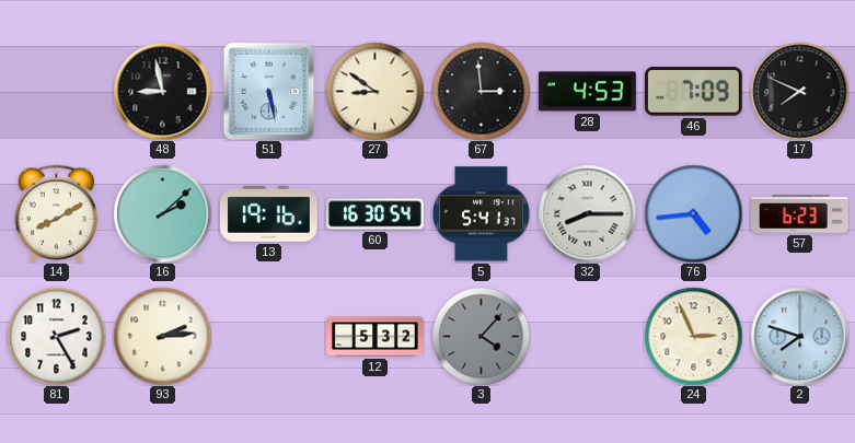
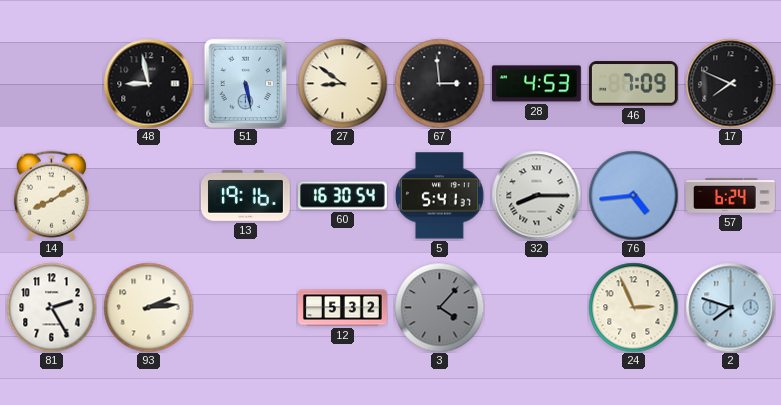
16: 2:08 -> none
57: 6:23 -> 6:24
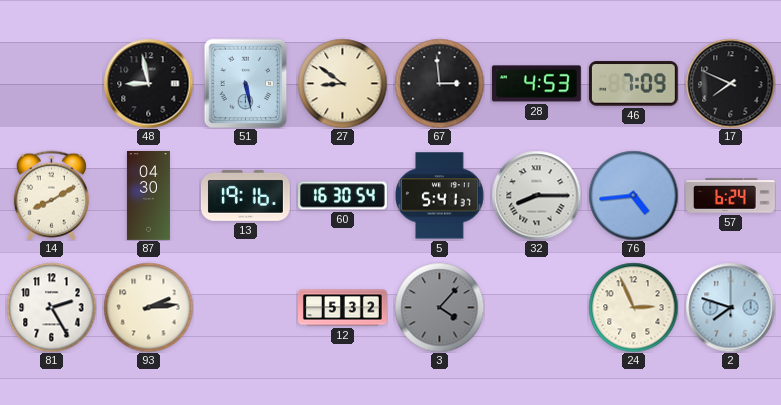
87: none -> 04:30
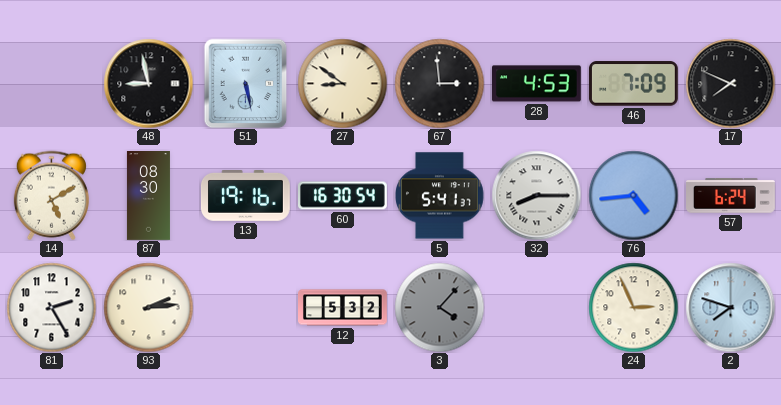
14: 8:10 -> 5:10
87: 04:30 -> 08:30
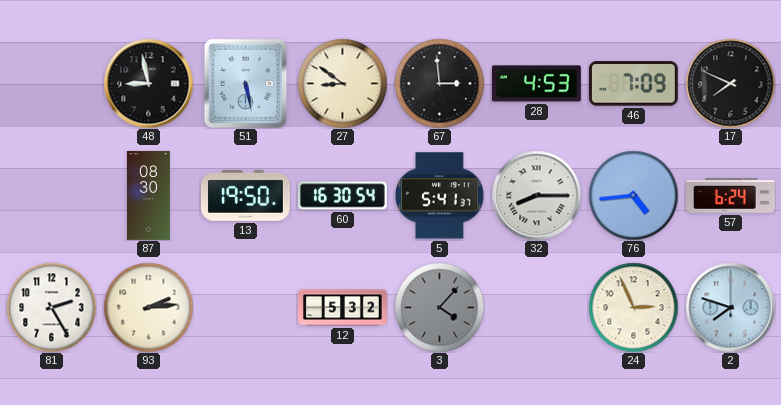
14: 5:10 -> none
13: 19:16 -> 19:50
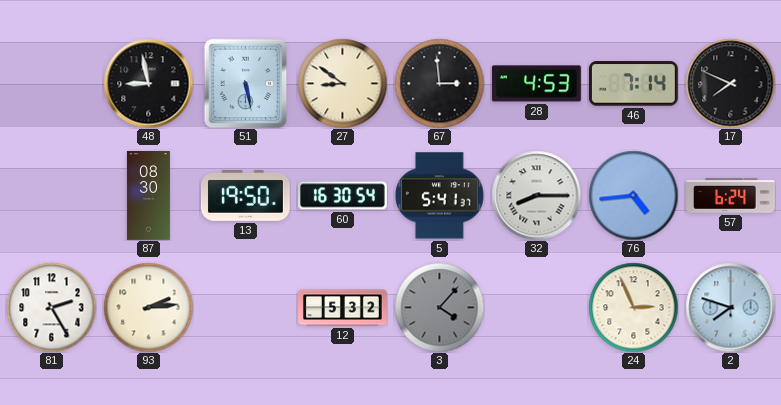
46: 7:09 -> 7:14
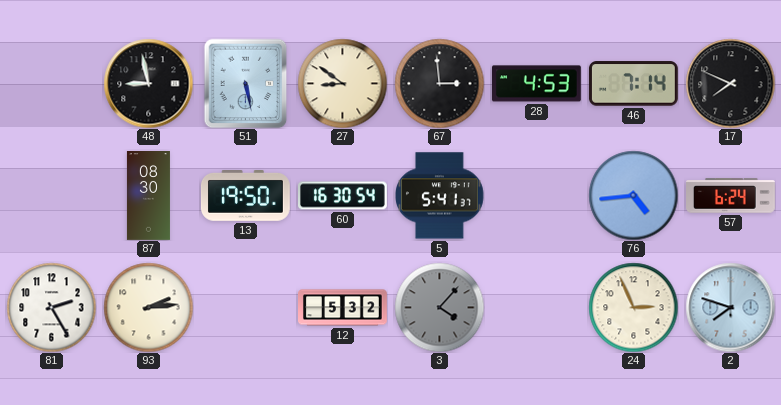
32: 8:15 -> none
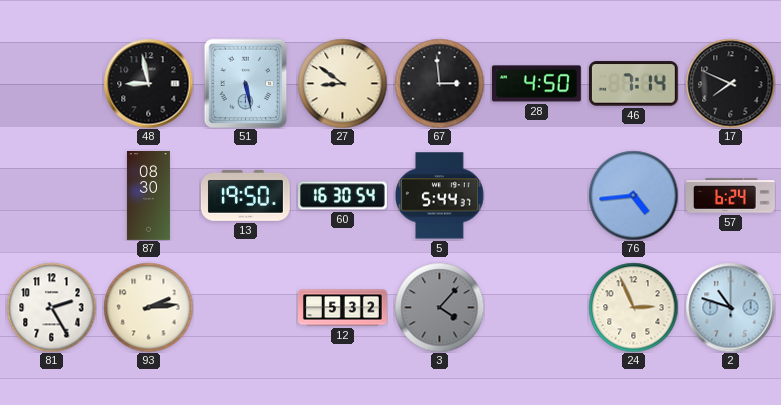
28: 4:53 -> 4:50
5: 5:41 -> 5:44
2: 7:48 -> 10:48
